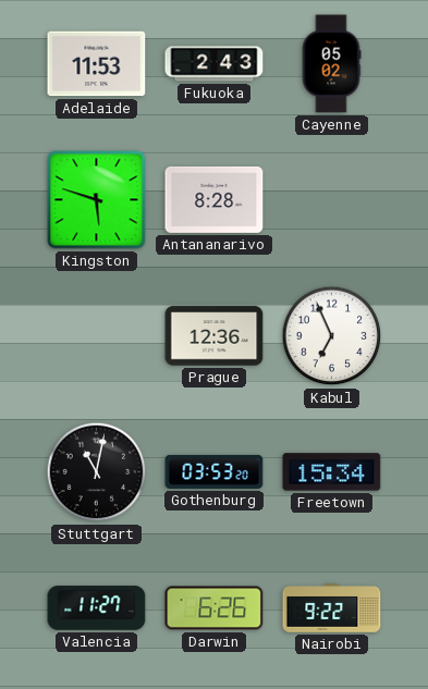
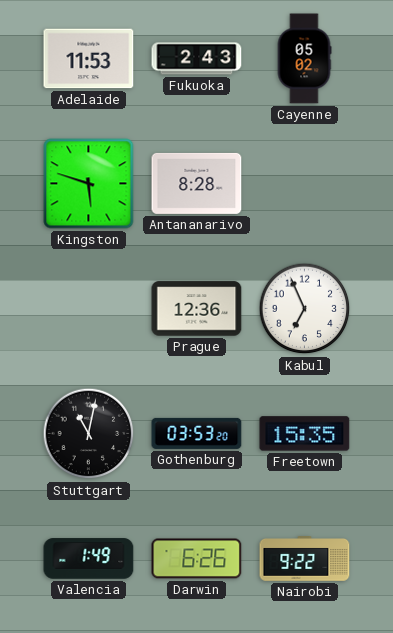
Freetown: 15:34 -> 15:35
Valencia: 11:27 -> 1:49
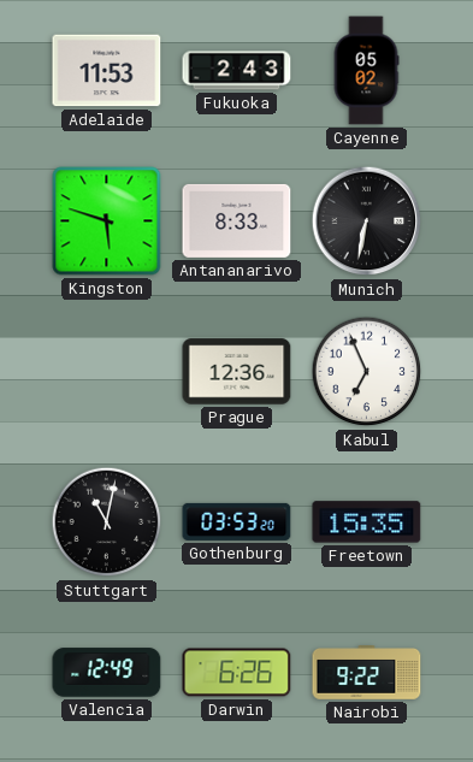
Antananarivo: 8:28 -> 8:33
Munich: none -> 6:32
Valencia: 1:49 -> 12:49
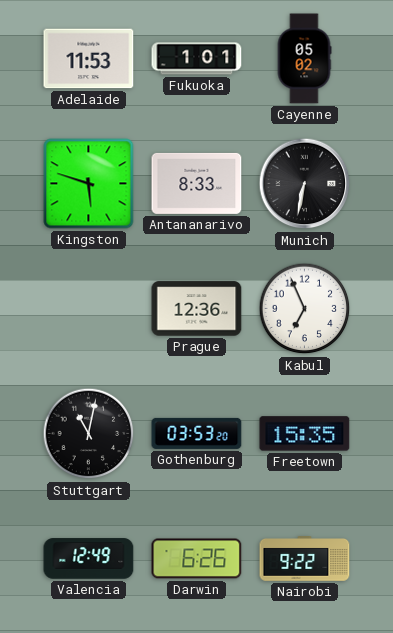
Fukuoka: 2:43 -> 1:01
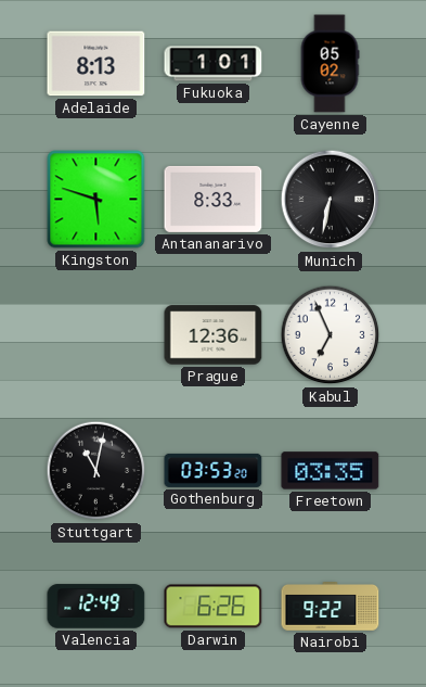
Adelaide: 11:53 -> 8:13
Freetown: 15:35 -> 03:35
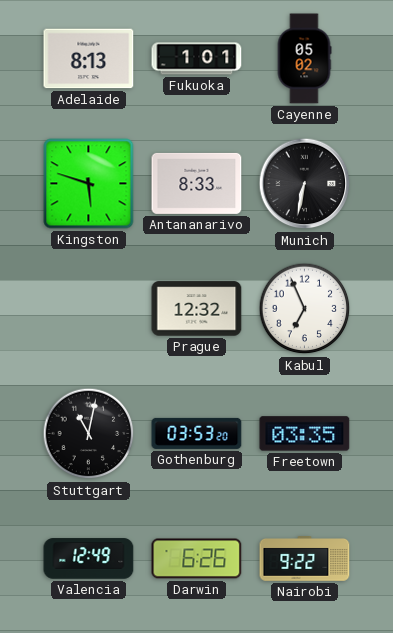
Prague: 12:36 -> 12:32
